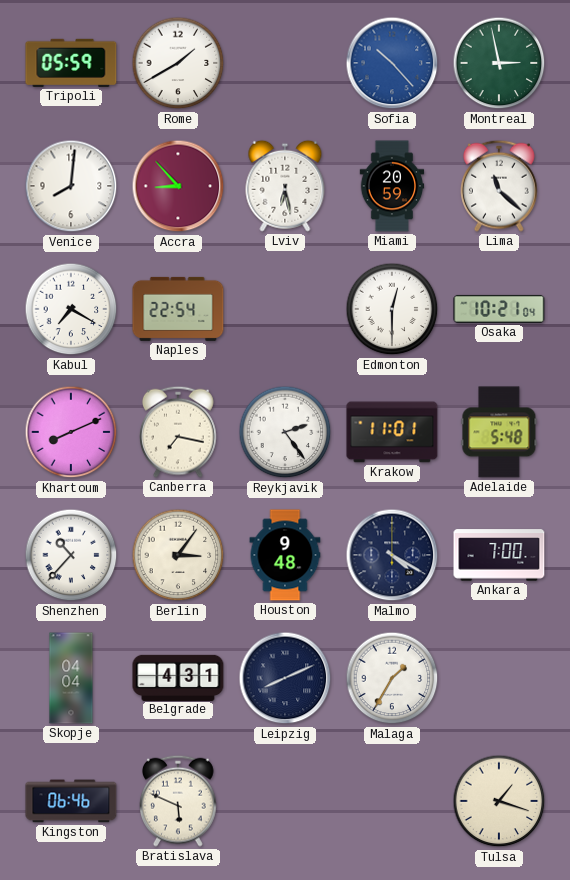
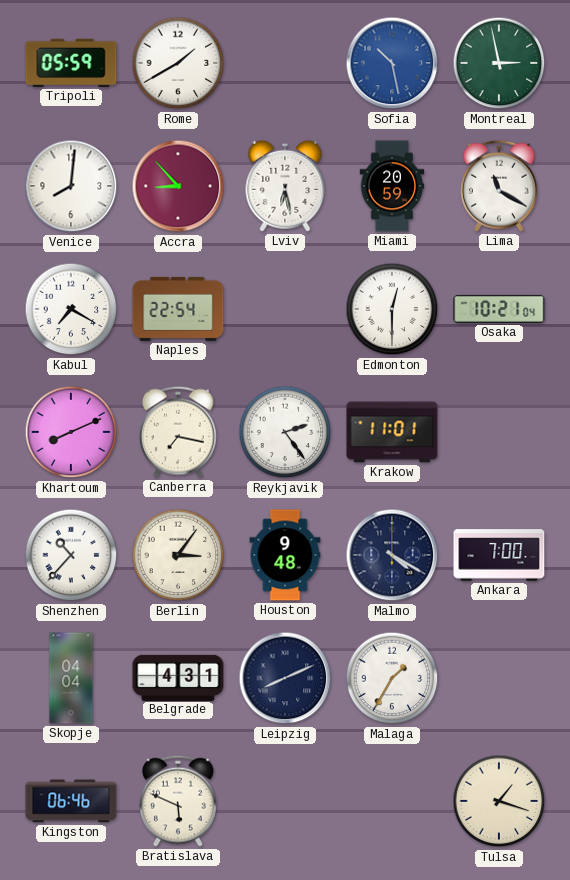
Sofia: 10:23 -> 10:28
Lima: 11:22 -> 11:20
Adelaide: 5:48 -> none
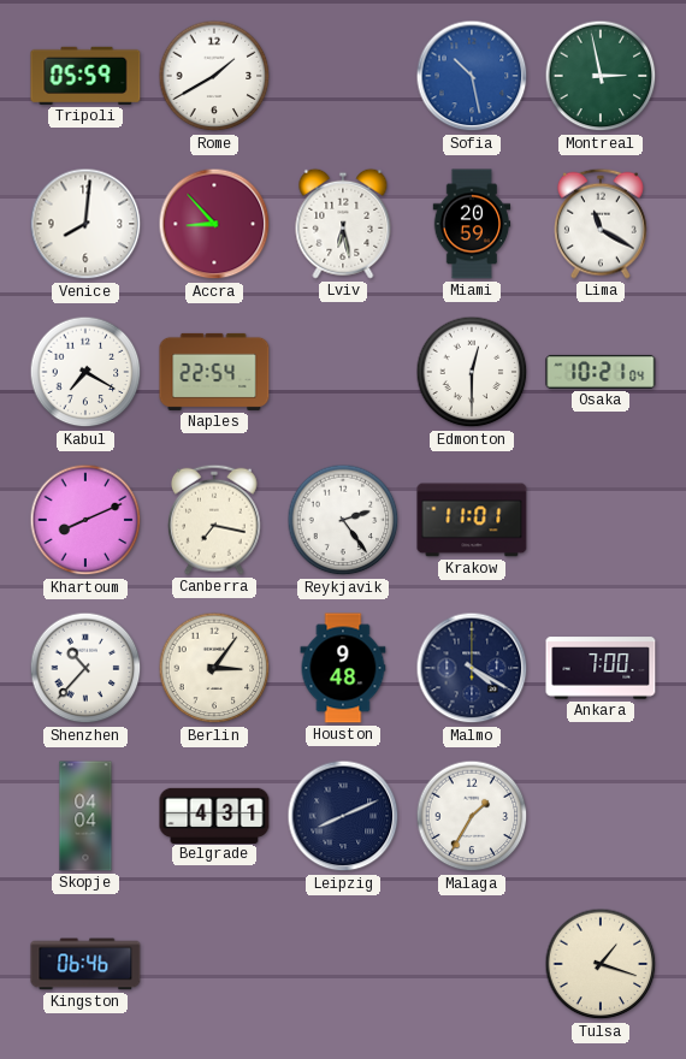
Bratislava: 5:49 -> none
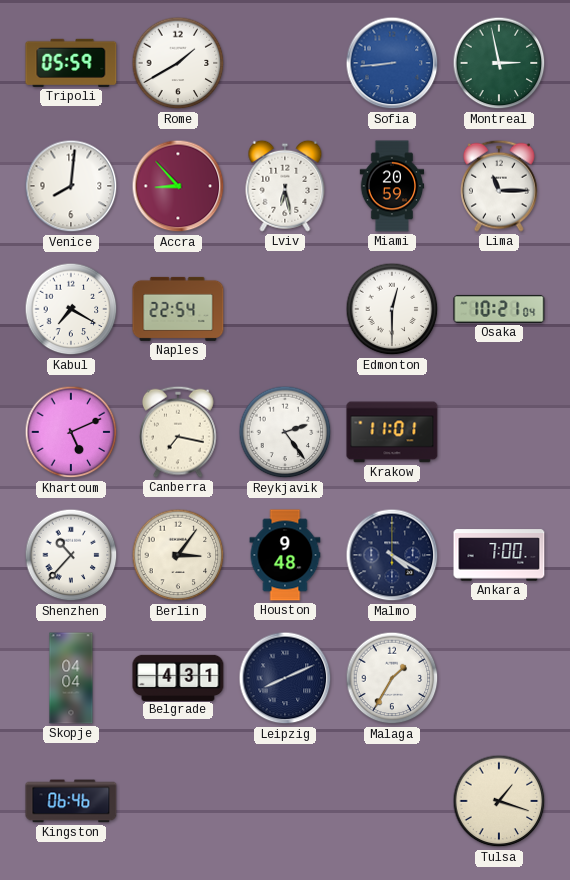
Sofia: 10:28 -> 8:44
Lima: 11:20 -> 11:15
Khartoum: 8:11 -> 5:11
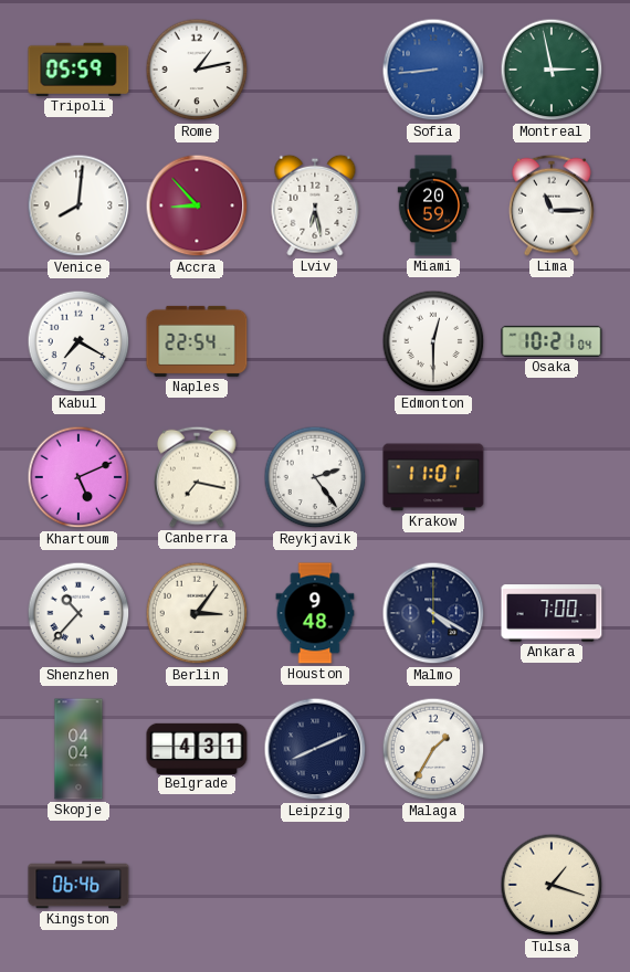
Rome: 1:40 -> 1:13
